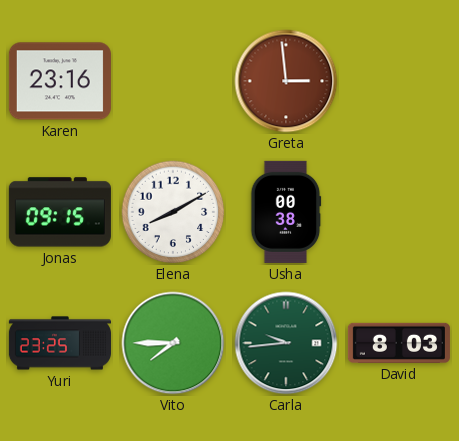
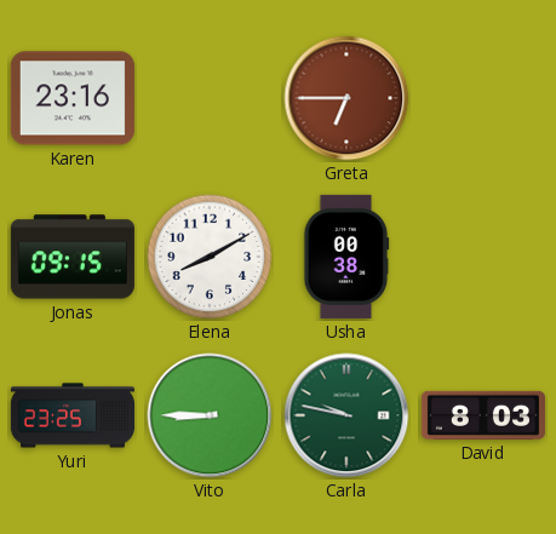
Greta: 2:59 -> 6:45
Vito: 7:45 -> 8:45
Carla: 9:44 -> 9:47
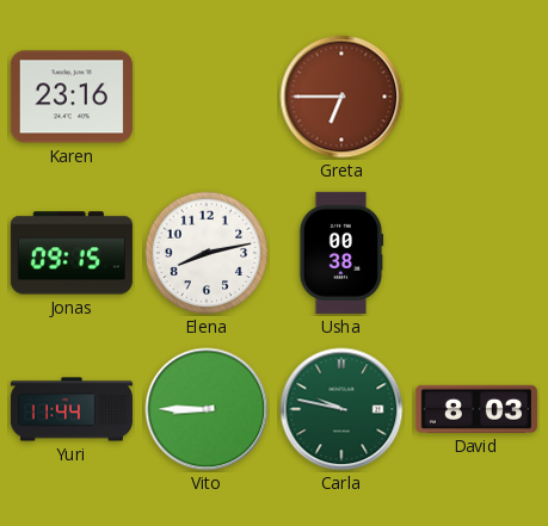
Elena: 8:10 -> 8:13
Yuri: 23:25 -> 11:44
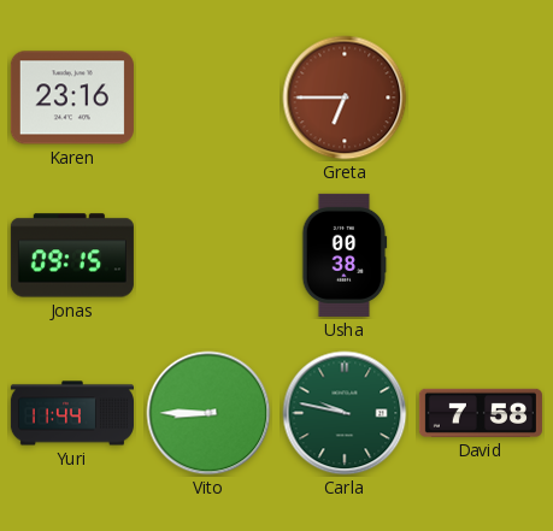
Elena: 8:13 -> none
David: 8:03 -> 7:58
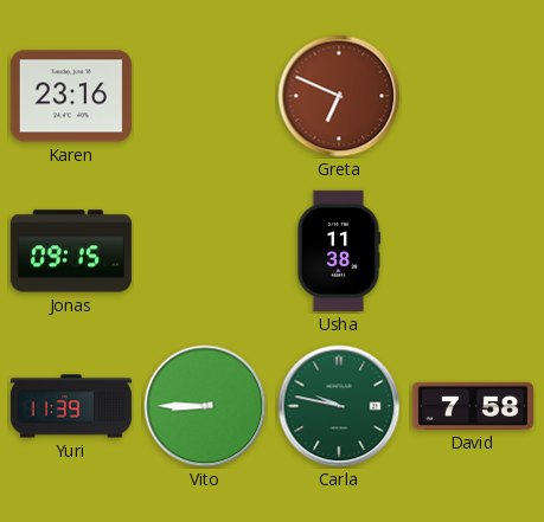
Greta: 6:45 -> 6:49
Usha: 00:38 -> 11:38
Yuri: 11:44 -> 11:39
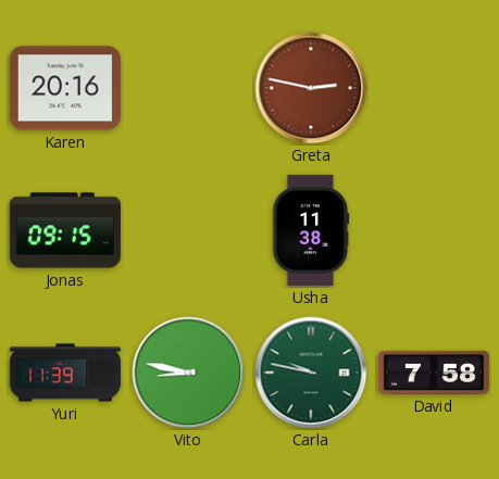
Karen: 23:16 -> 20:16
Greta: 6:49 -> 2:47
Vito: 8:45 -> 8:47
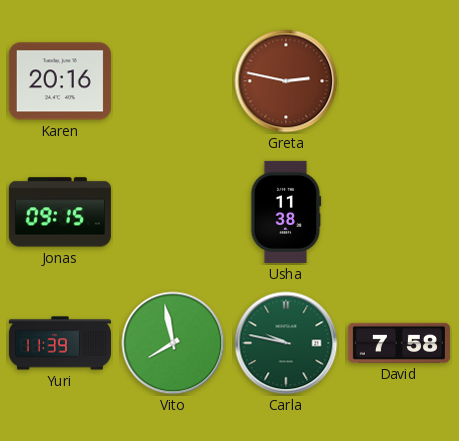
Vito: 8:47 -> 7:58
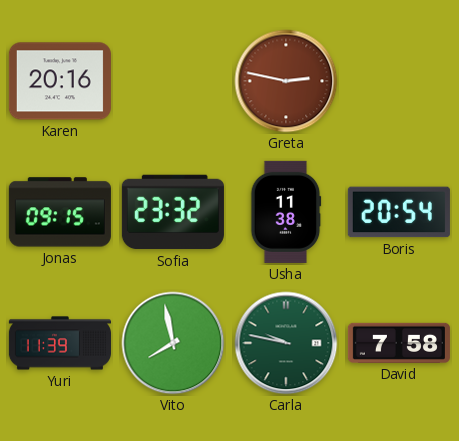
Sofia: none -> 23:32
Boris: none -> 20:54
